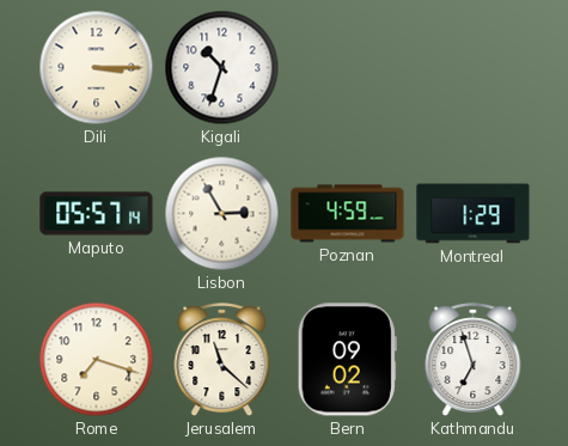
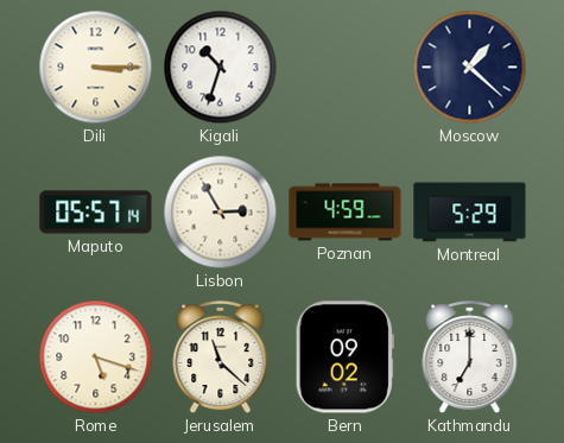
Moscow: none -> 1:22
Montreal: 1:29 -> 5:29
Rome: 7:18 -> 5:18
Kathmandu: 6:57 -> 7:00
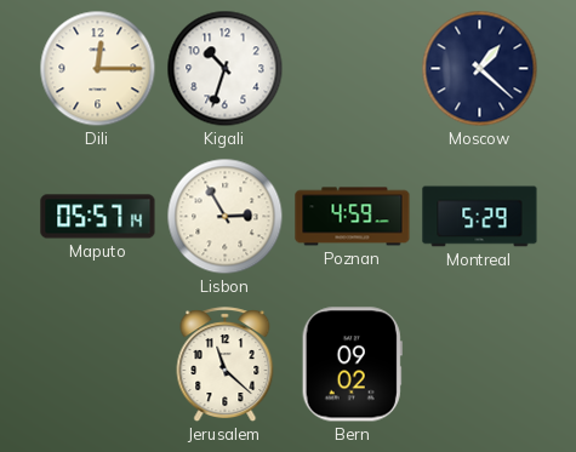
Dili: 3:15 -> 12:15
Rome: 5:18 -> none
Kathmandu: 7:00 -> none
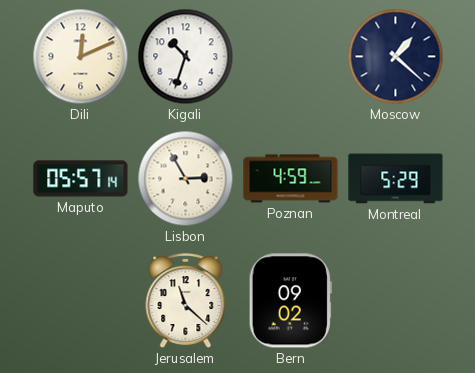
Dili: 12:15 -> 12:11
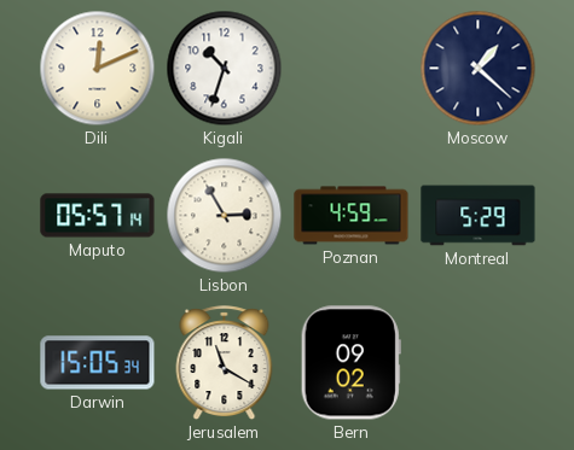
Darwin: none -> 15:05
Jerusalem: 11:22 -> 11:20
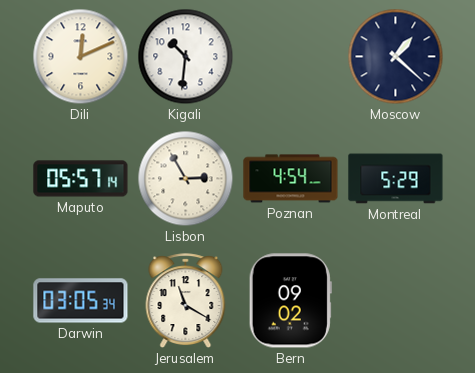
Kigali: 10:33 -> 10:31
Poznan: 4:59 -> 4:54
Darwin: 15:05 -> 03:05
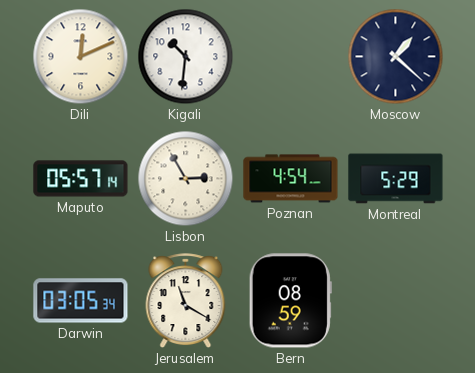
Bern: 09:02 -> 08:59
